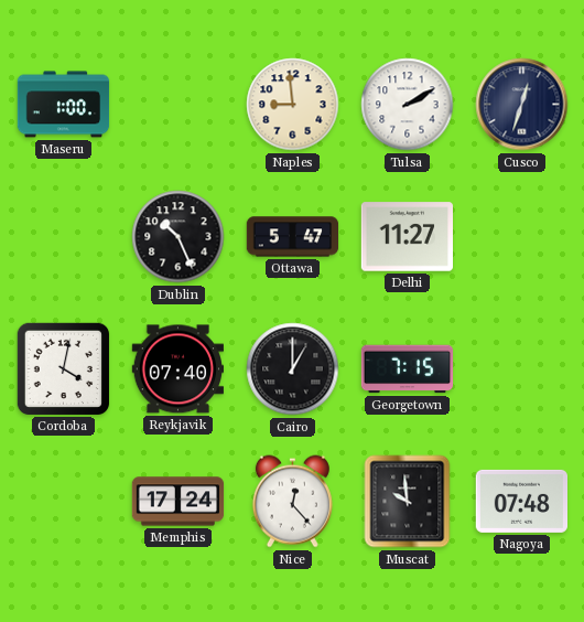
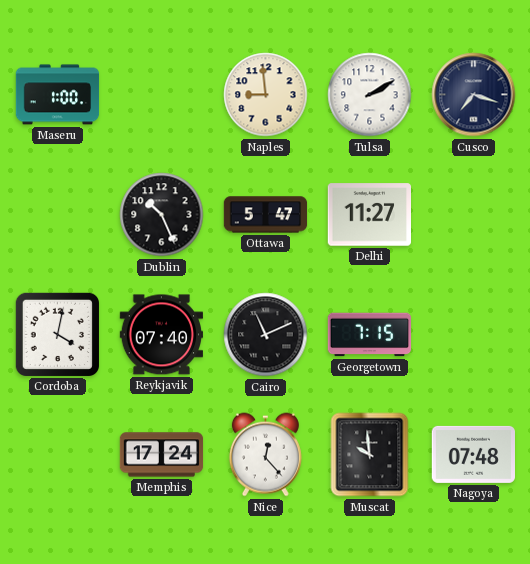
Cusco: 12:33 -> 7:18
Cairo: 1:00 -> 11:11
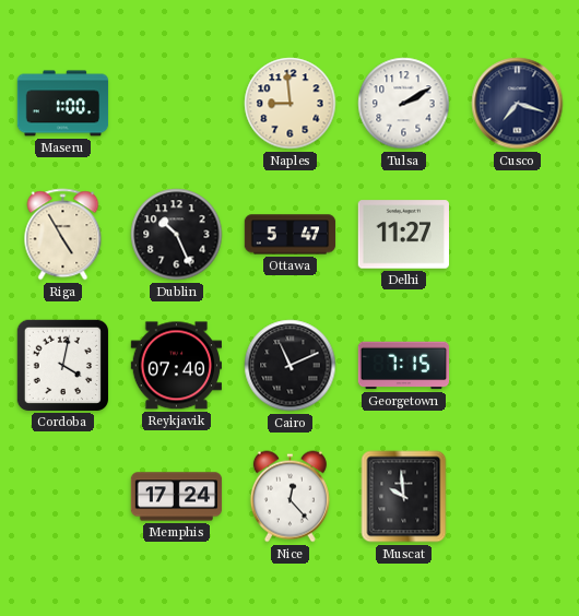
Riga: none -> 4:55
Nagoya: 07:48 -> none
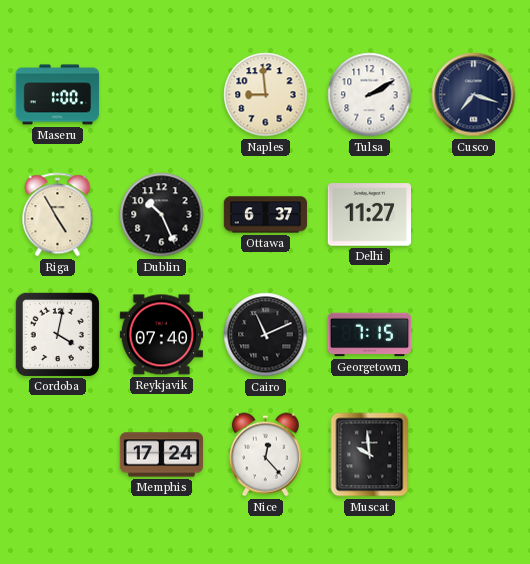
Ottawa: 5:47 -> 6:37
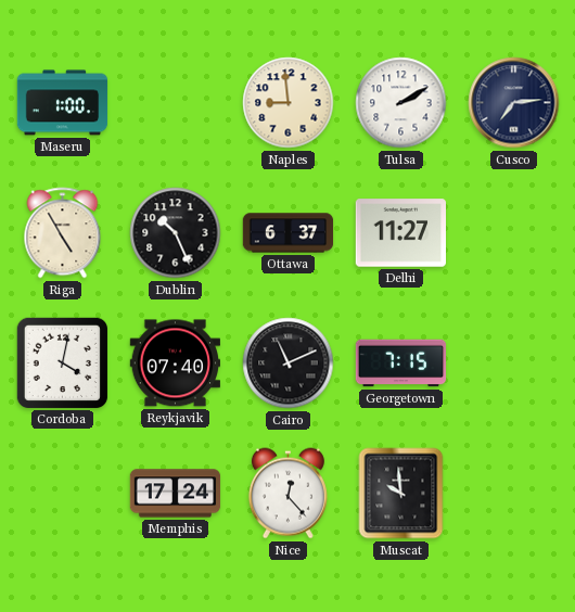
Cusco: 7:18 -> 7:14
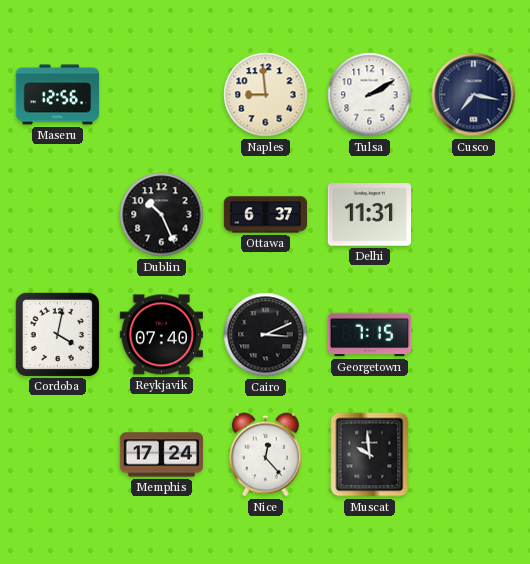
Maseru: 1:00 -> 12:56
Cusco: 7:14 -> 7:17
Riga: 4:55 -> none
Delhi: 11:27 -> 11:31
Cairo: 11:11 -> 3:11
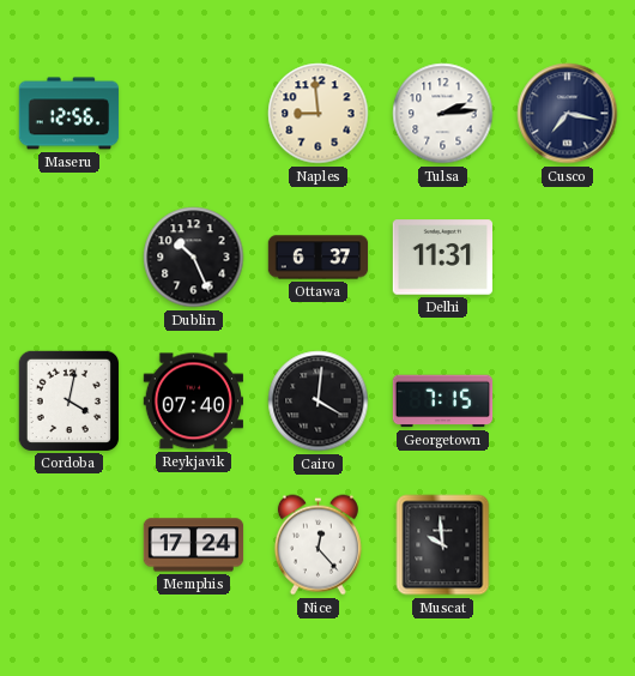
Tulsa: 2:10 -> 2:14
Cairo: 3:11 -> 4:01
